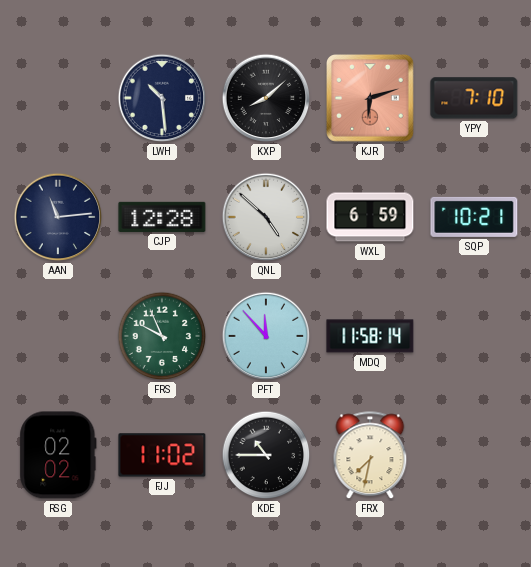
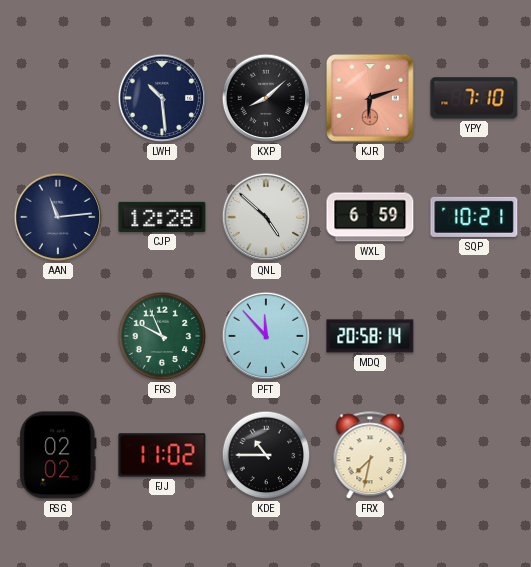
MDQ: 11:58 -> 20:58
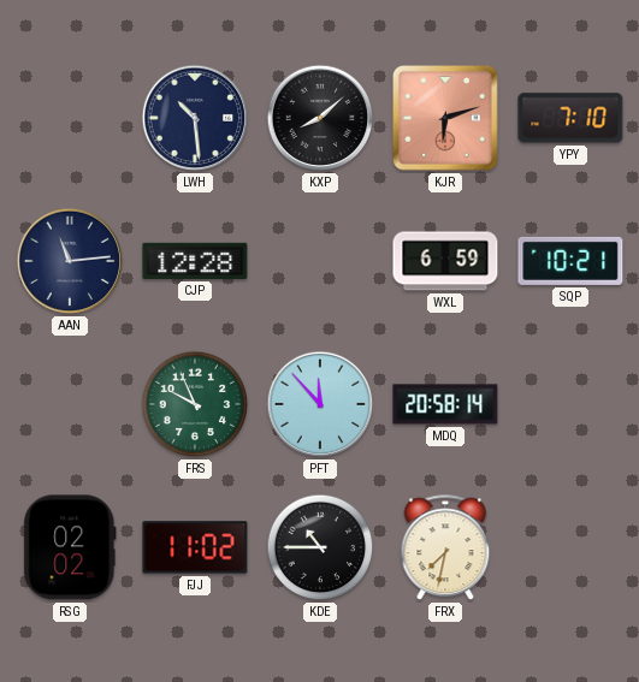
QNL: 4:52 -> none
